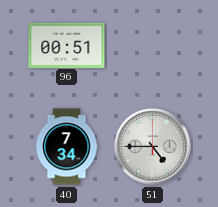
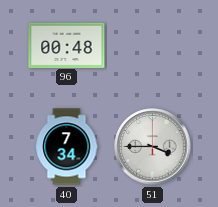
96: 00:51 -> 00:48
51: 4:45 -> 3:45
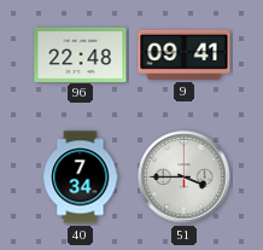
96: 00:48 -> 22:48
9: none -> 09:41
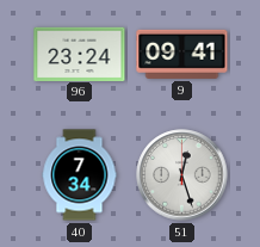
96: 22:48 -> 23:24
51: 3:45 -> 12:27
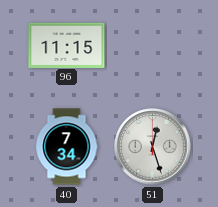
96: 23:24 -> 11:15
9: 09:41 -> none
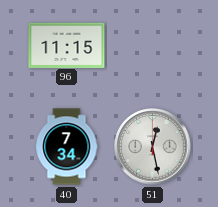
51: 12:27 -> 12:28
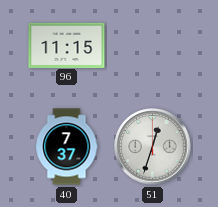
40: 7:34 -> 7:37
51: 12:28 -> 12:33
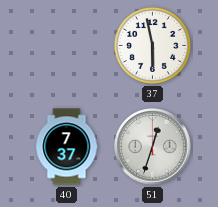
96: 11:15 -> none
37: none -> 5:58
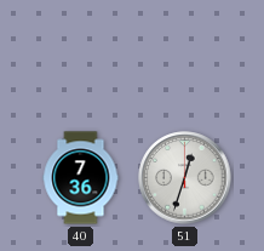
37: 5:58 -> none
40: 7:37 -> 7:36
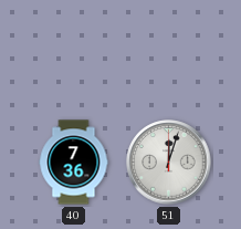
51: 12:33 -> 12:03
